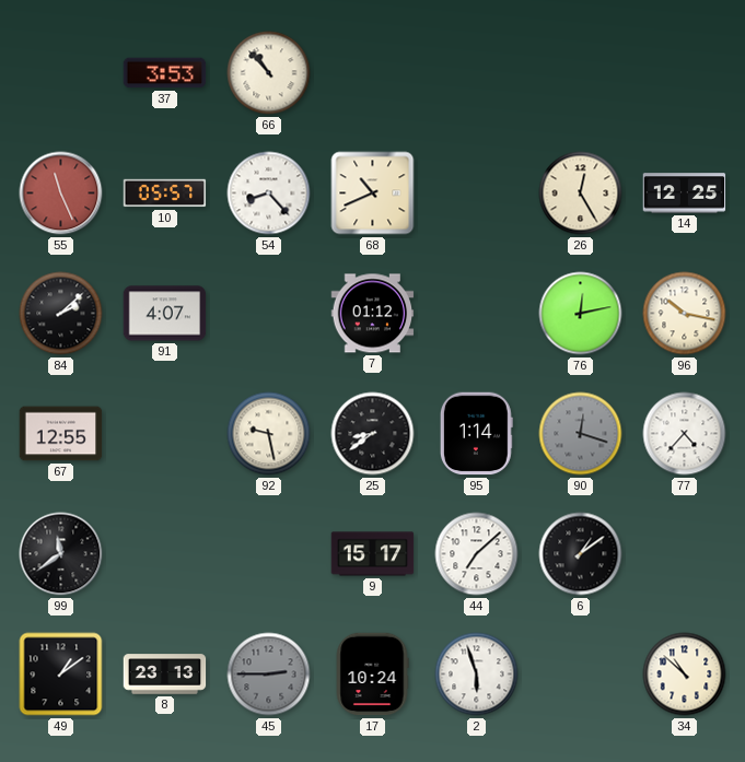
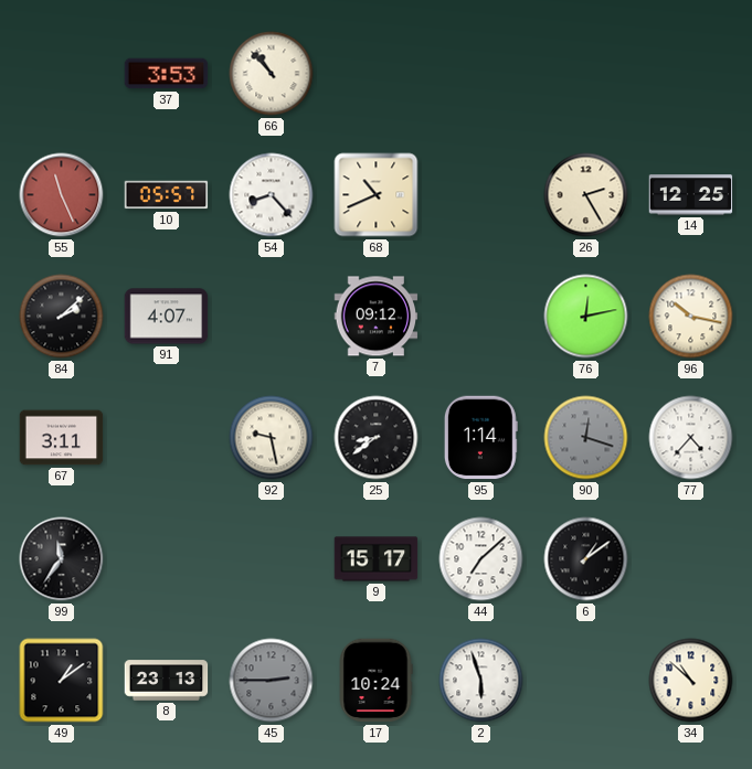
26: 12:25 -> 2:25
7: 01:12 -> 09:12
67: 12:55 -> 3:11
99: 11:39 -> 11:36
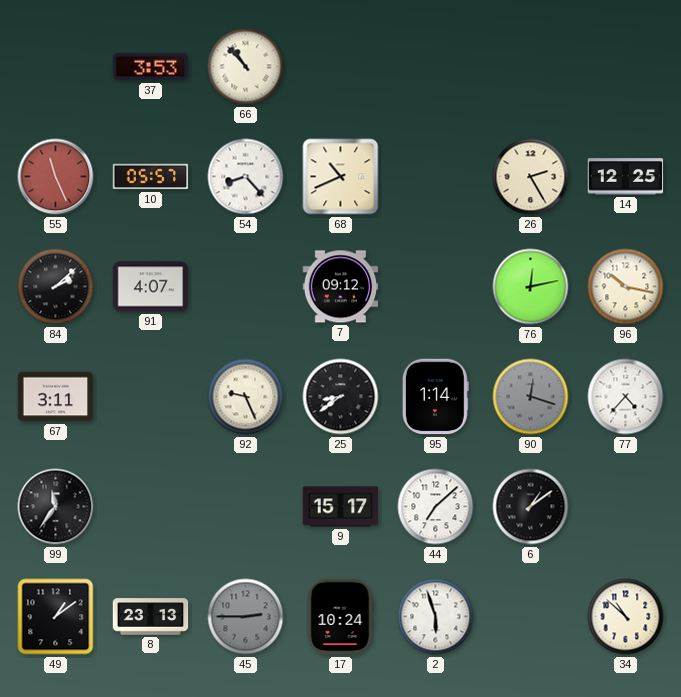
92: 9:28 -> 9:26
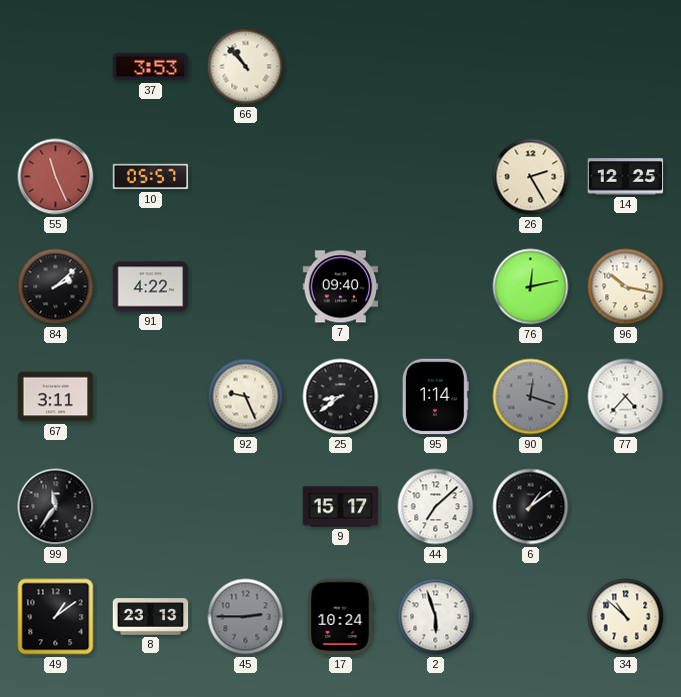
54: 8:23 -> none
68: 10:41 -> none
91: 4:07 -> 4:22
7: 09:12 -> 09:40
